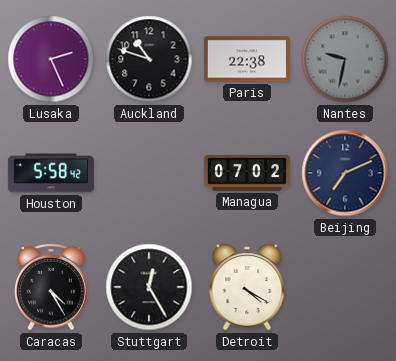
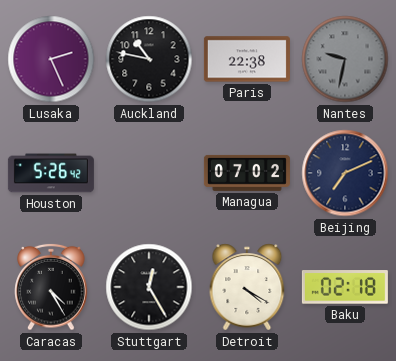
Auckland: 10:48 -> 10:47
Houston: 5:58 -> 5:26
Baku: none -> 02:18
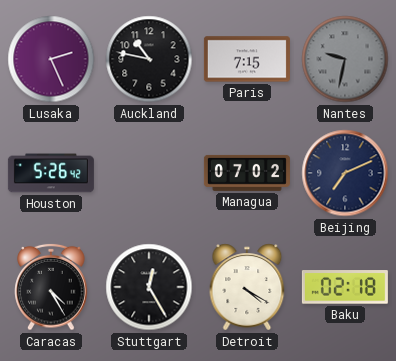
Paris: 22:38 -> 7:15
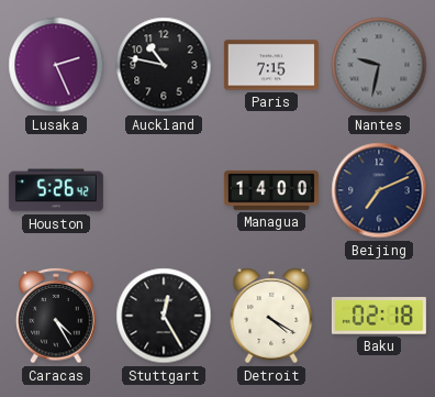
Managua: 07:02 -> 14:00
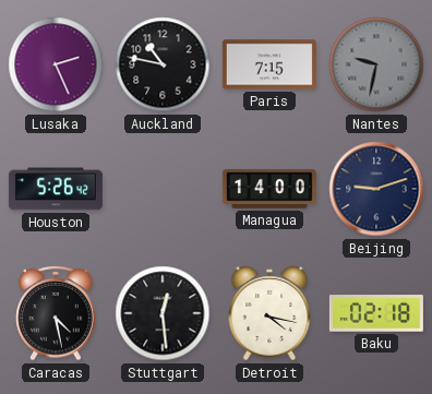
Beijing: 7:11 -> 9:12
Caracas: 4:25 -> 4:28
Stuttgart: 12:25 -> 12:29
Detroit: 4:20 -> 4:17
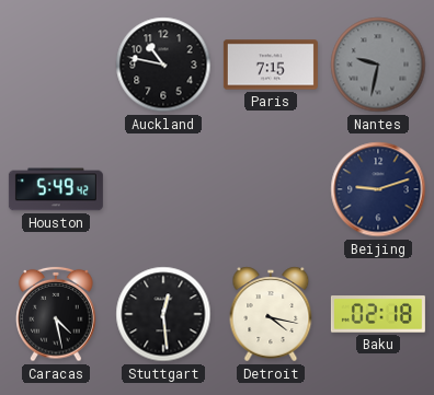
Lusaka: 2:26 -> none
Houston: 5:26 -> 5:49
Managua: 14:00 -> none
